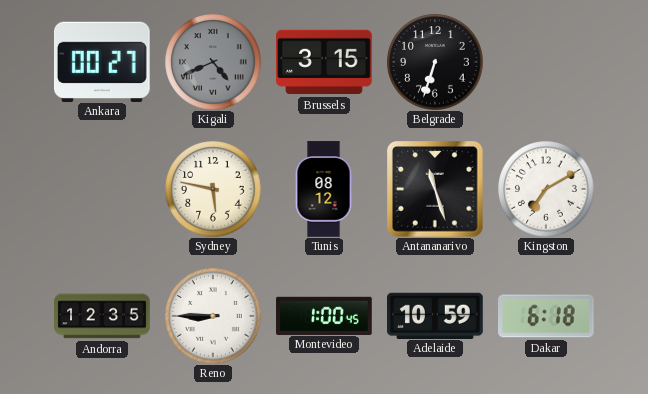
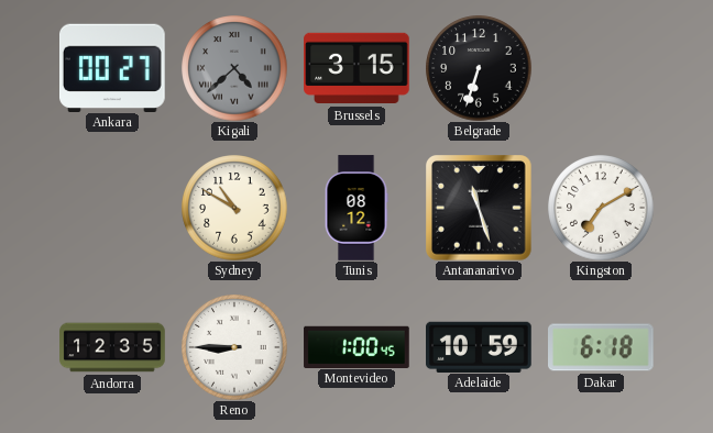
Kigali: 4:41 -> 4:38
Sydney: 5:47 -> 10:50
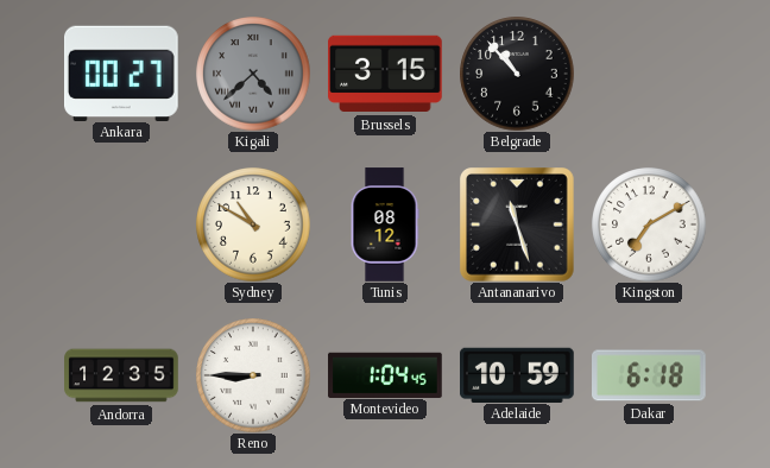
Belgrade: 6:33 -> 10:53
Montevideo: 1:00 -> 1:04
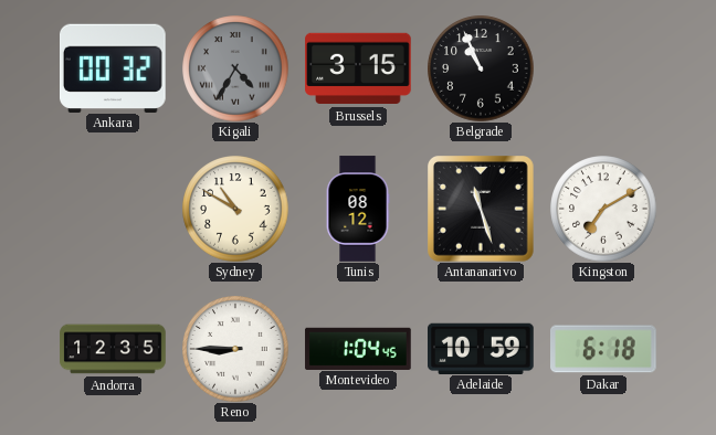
Ankara: 00:27 -> 00:32
Kigali: 4:38 -> 4:35
Belgrade: 10:53 -> 10:56
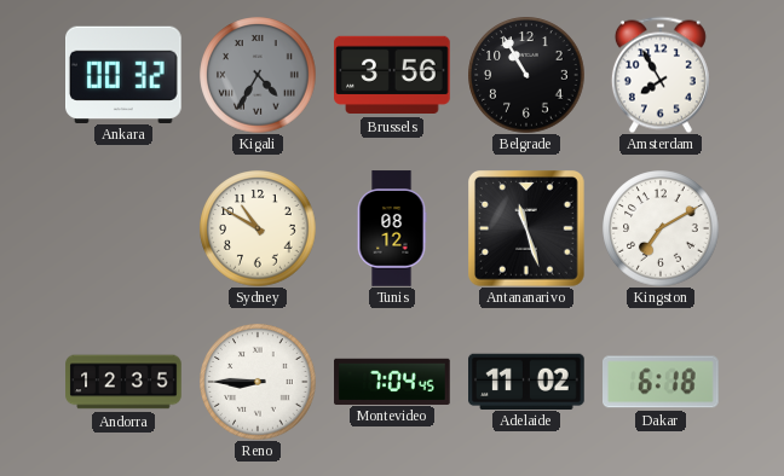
Brussels: 3:15 -> 3:56
Belgrade: 10:56 -> 10:55
Amsterdam: none -> 7:55
Montevideo: 1:04 -> 7:04
Adelaide: 10:59 -> 11:02
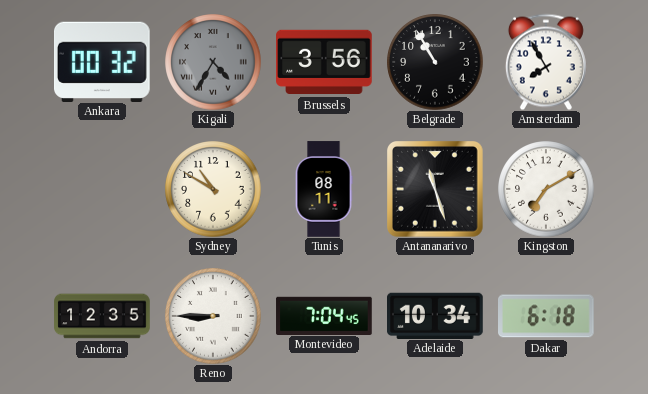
Tunis: 08:12 -> 08:11
Adelaide: 11:02 -> 10:34
